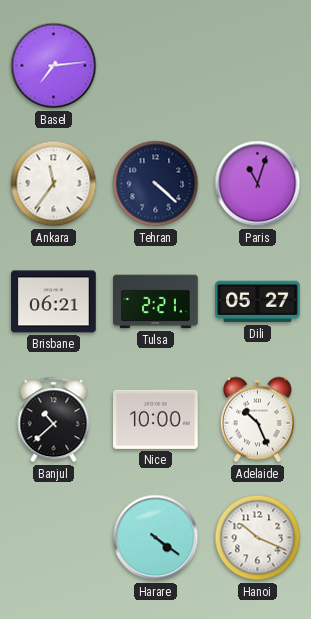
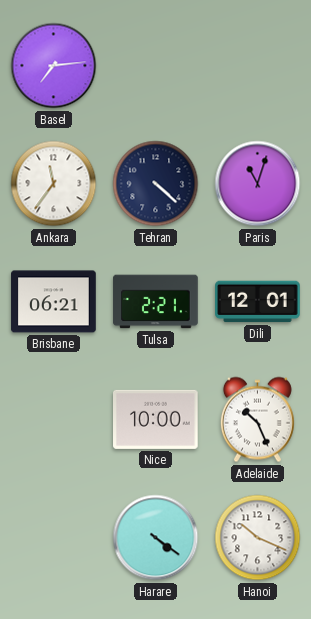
Dili: 05:27 -> 12:01
Banjul: 10:38 -> none
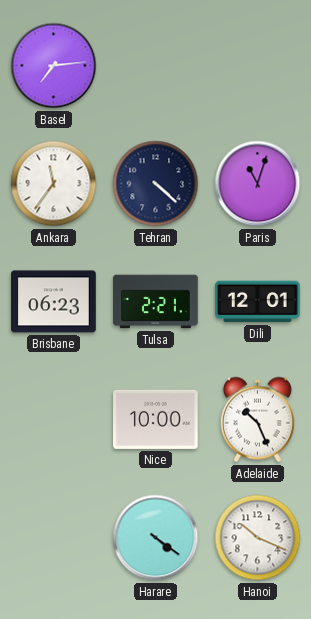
Brisbane: 06:21 -> 06:23
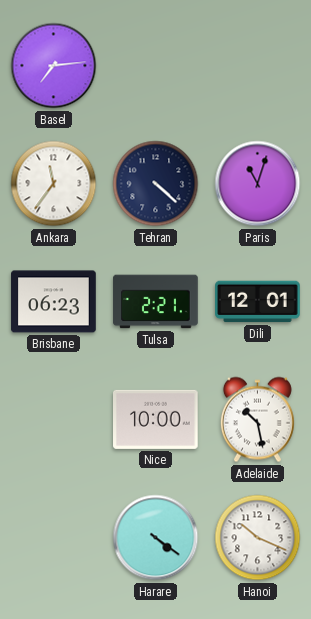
Adelaide: 10:26 -> 10:28
